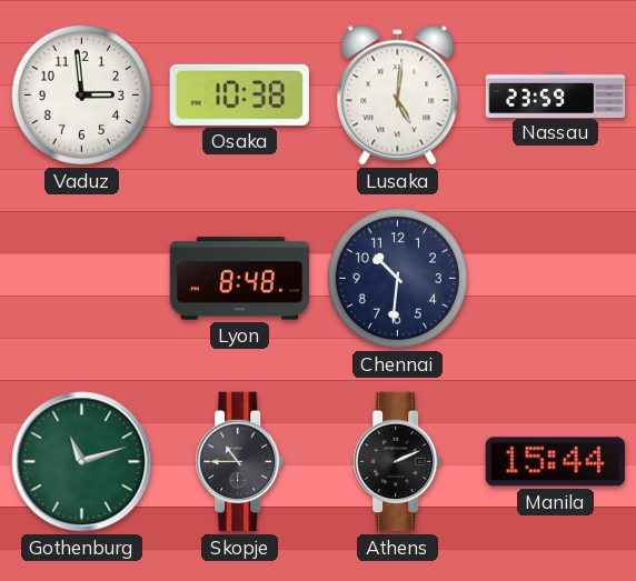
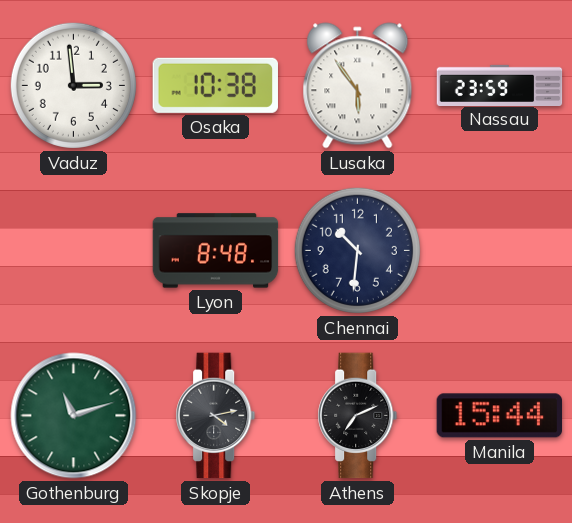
Lusaka: 5:01 -> 5:54
Skopje: 10:45 -> 4:13
Athens: 2:11 -> 7:11
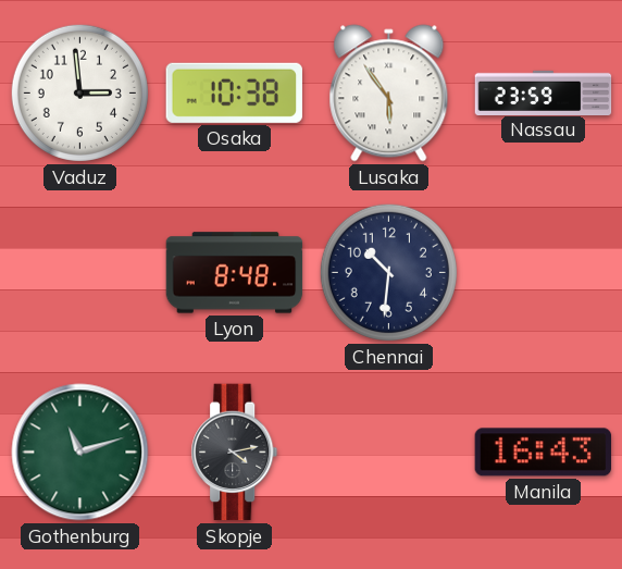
Athens: 7:11 -> none
Manila: 15:44 -> 16:43
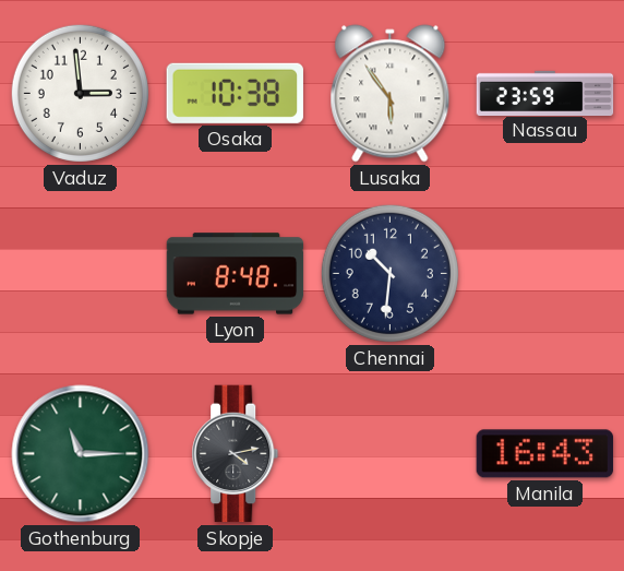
Gothenburg: 11:12 -> 11:15
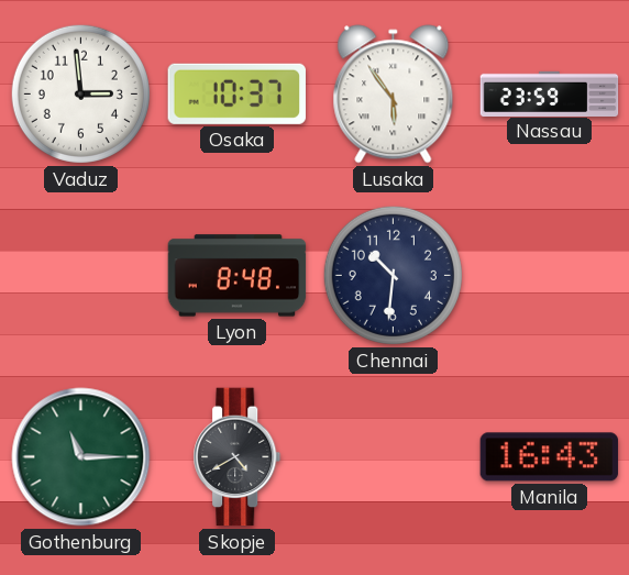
Osaka: 10:38 -> 10:37
Skopje: 4:13 -> 4:40
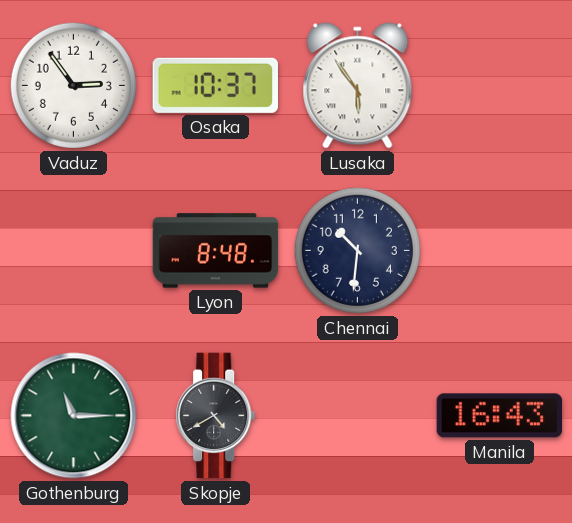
Vaduz: 2:59 -> 2:54
Nassau: 23:59 -> none
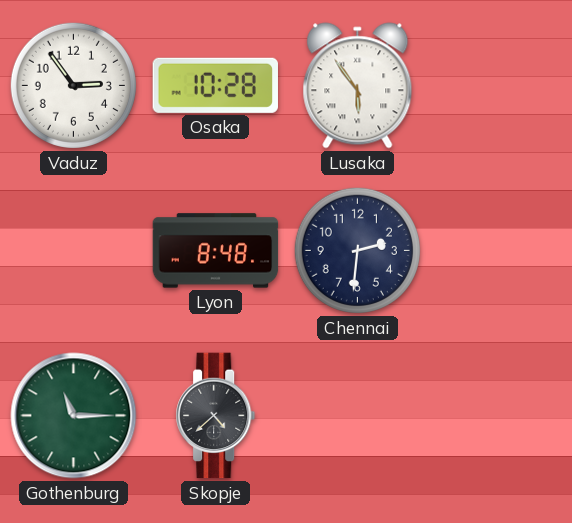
Osaka: 10:37 -> 10:28
Chennai: 10:31 -> 2:31
Skopje: 4:40 -> 4:38
Manila: 16:43 -> none
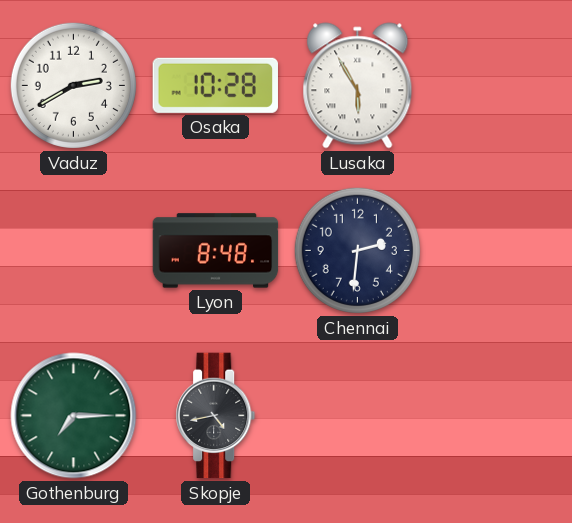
Vaduz: 2:54 -> 2:40
Lusaka: 5:54 -> 5:55
Gothenburg: 11:15 -> 7:15
Skopje: 4:38 -> 4:43
